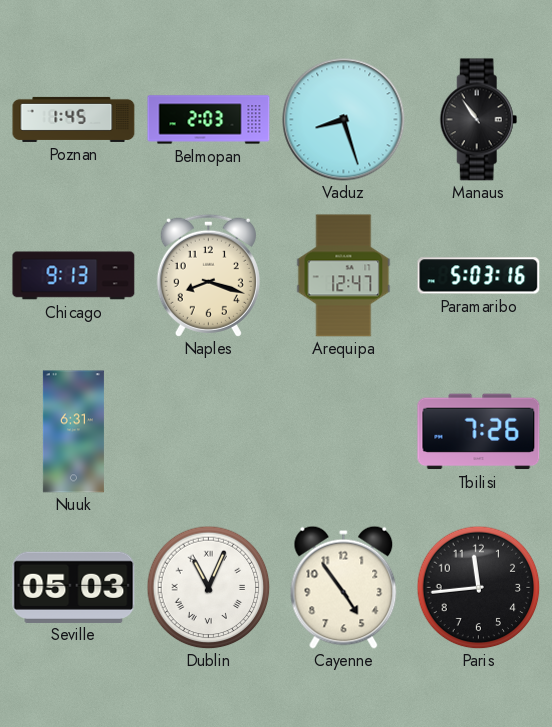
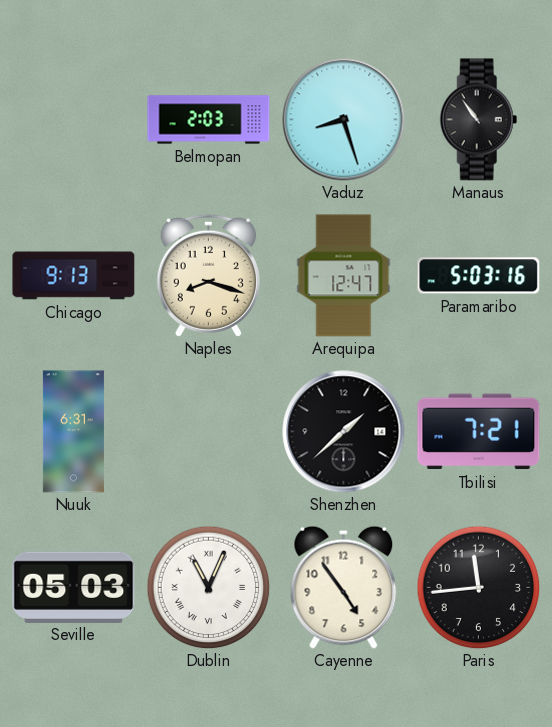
Poznan: 1:45 -> none
Shenzhen: none -> 1:38
Tbilisi: 7:26 -> 7:21
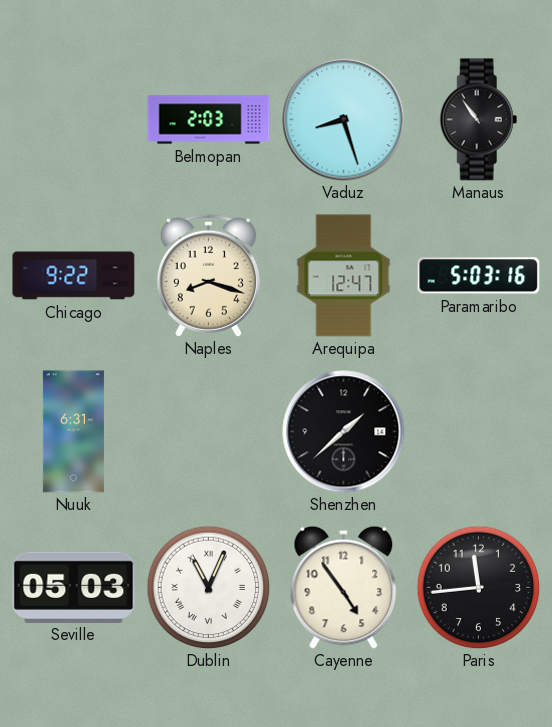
Chicago: 9:13 -> 9:22
Tbilisi: 7:21 -> none
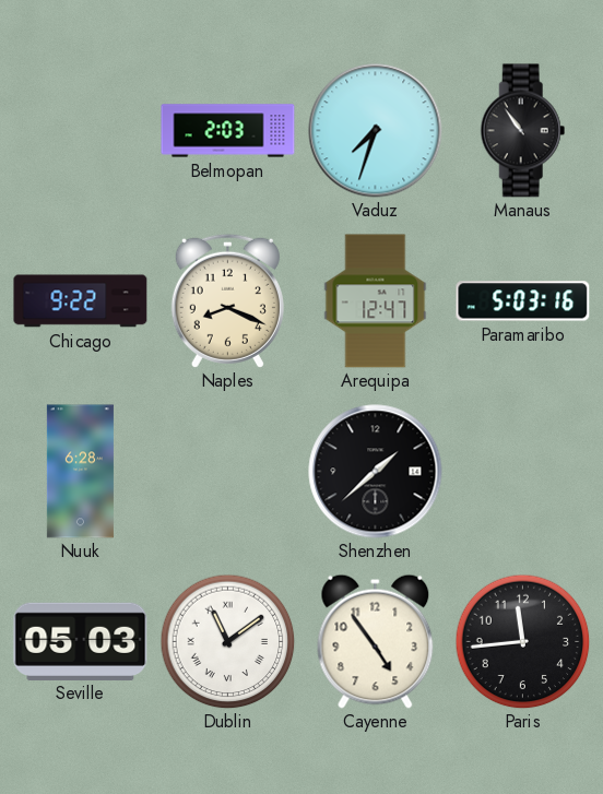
Vaduz: 8:27 -> 7:33
Naples: 8:18 -> 8:19
Nuuk: 6:31 -> 6:28
Dublin: 11:04 -> 11:09
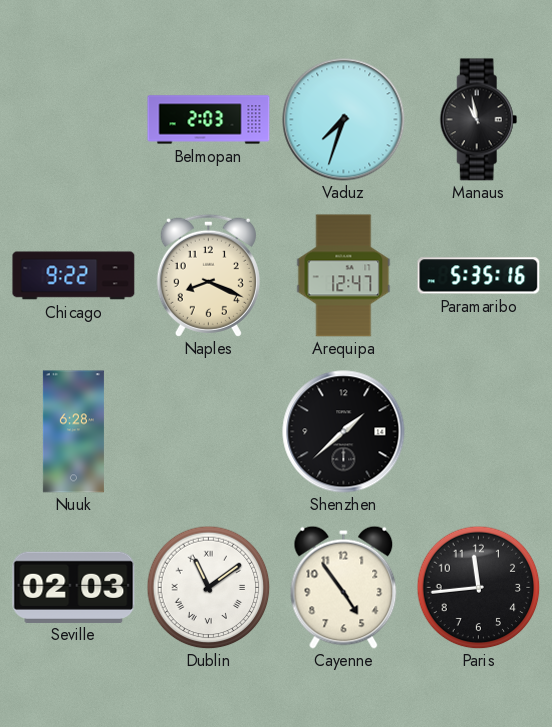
Manaus: 10:54 -> 10:58
Paramaribo: 5:03 -> 5:35
Seville: 05:03 -> 02:03
